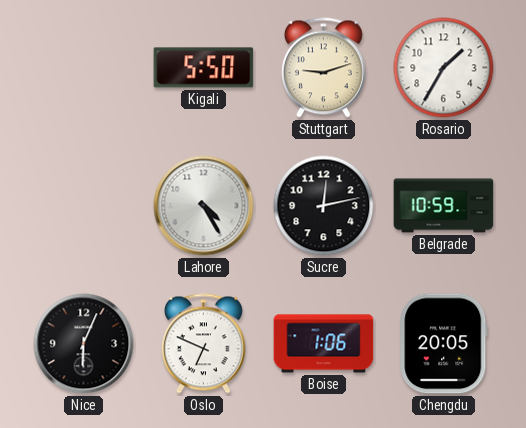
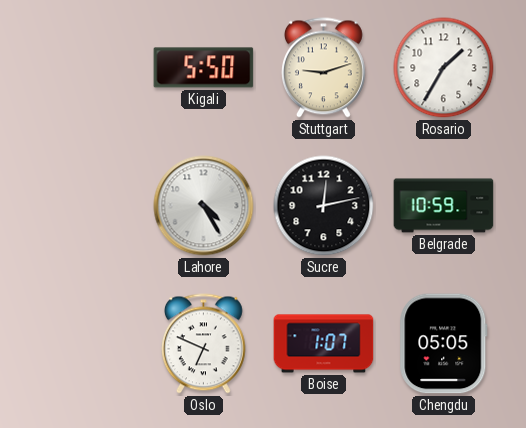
Nice: 6:04 -> none
Boise: 1:06 -> 1:07
Chengdu: 20:05 -> 05:05
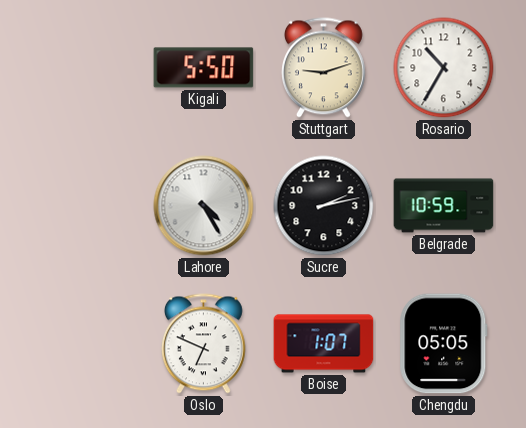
Rosario: 1:35 -> 10:35
Sucre: 12:13 -> 2:13
